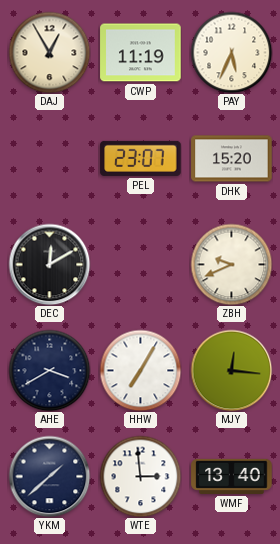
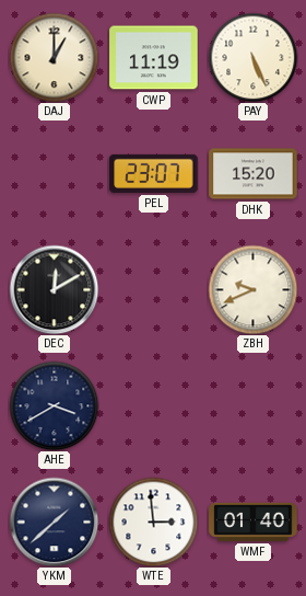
DAJ: 12:55 -> 1:00
PAY: 5:34 -> 5:26
HHW: 7:05 -> none
MJY: 12:16 -> none
WMF: 13:40 -> 01:40
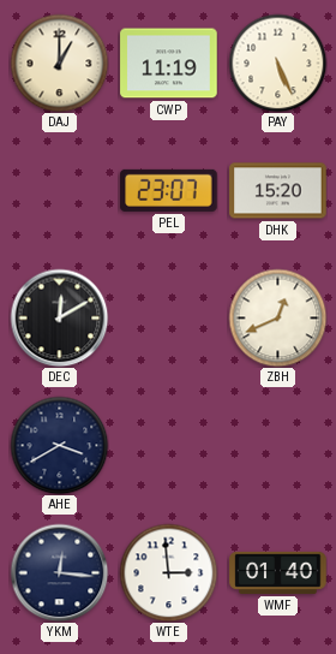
ZBH: 9:41 -> 12:41
YKM: 1:38 -> 12:16
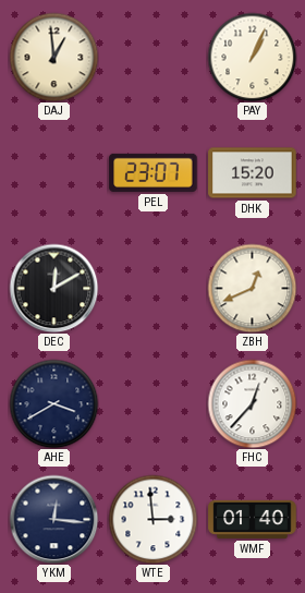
DAJ: 1:00 -> 12:59
CWP: 11:19 -> none
PAY: 5:26 -> 1:04
FHC: none -> 12:37
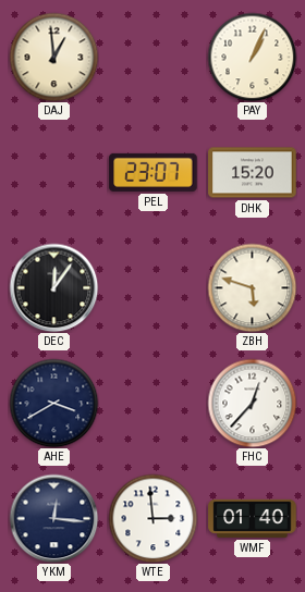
DEC: 12:10 -> 12:06
ZBH: 12:41 -> 5:48
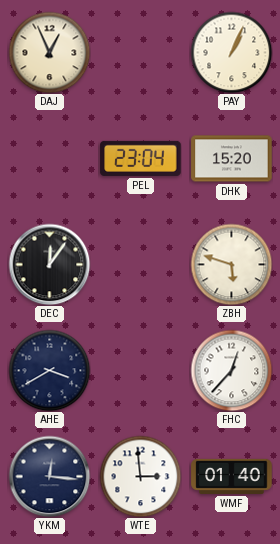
DAJ: 12:59 -> 12:56
PEL: 23:07 -> 23:04
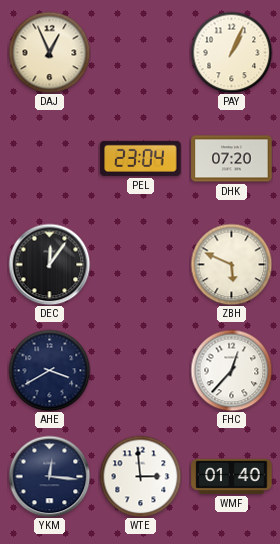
DHK: 15:20 -> 07:20
ZBH: 5:48 -> 5:49
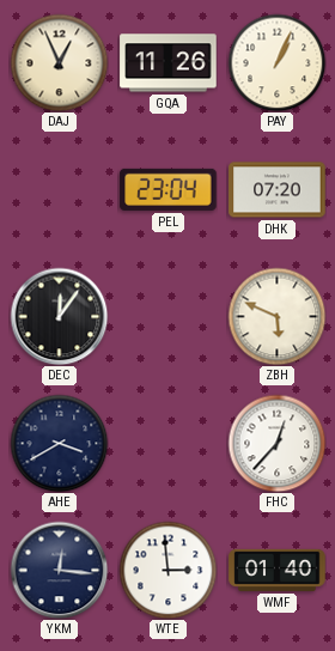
GQA: none -> 11:26
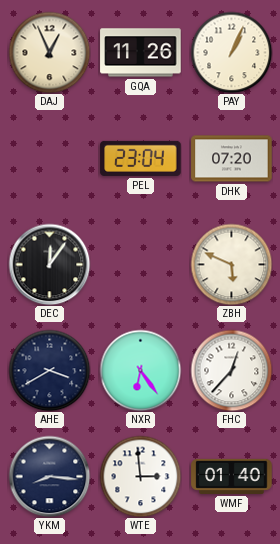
NXR: none -> 6:24
YKM: 12:16 -> 8:16
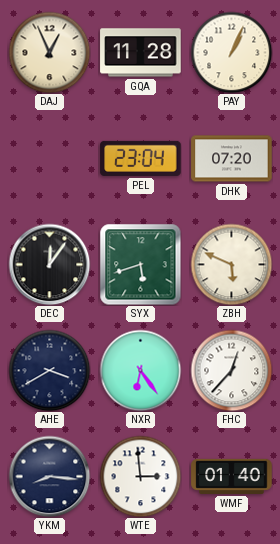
GQA: 11:26 -> 11:28
SYX: none -> 5:42
